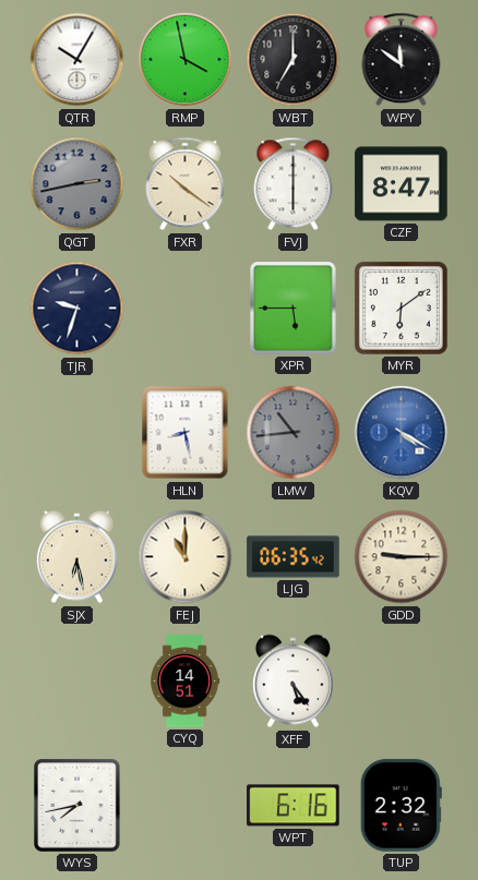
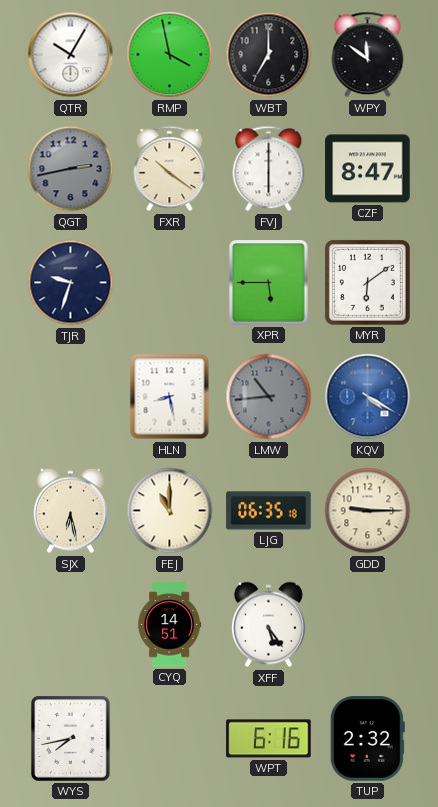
LJG: 06:35:42 -> 06:35:18
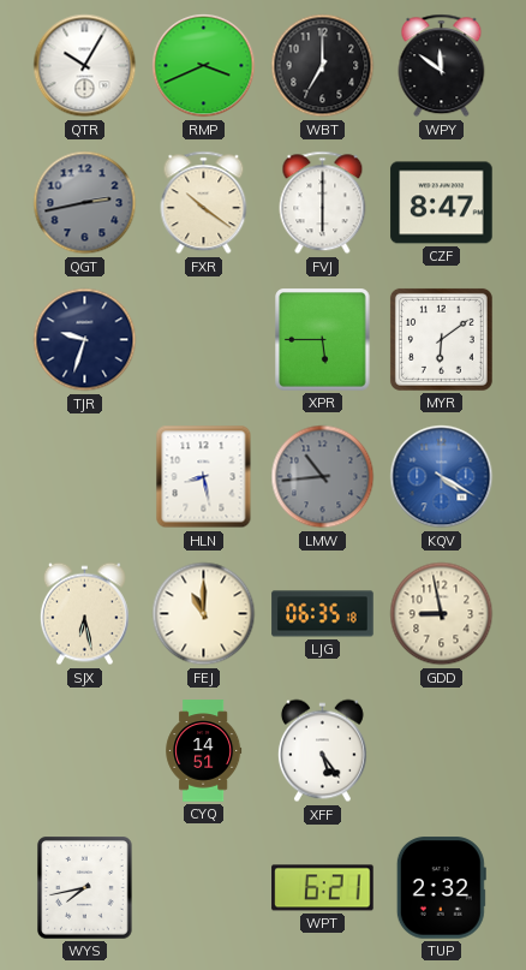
RMP: 3:58 -> 3:41
GDD: 9:15 -> 8:58
WPT: 6:16 -> 6:21
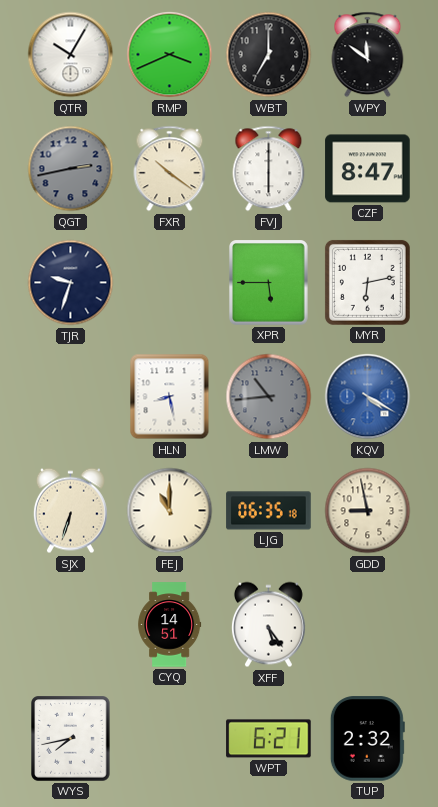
MYR: 6:09 -> 6:13
SJX: 6:28 -> 6:33
